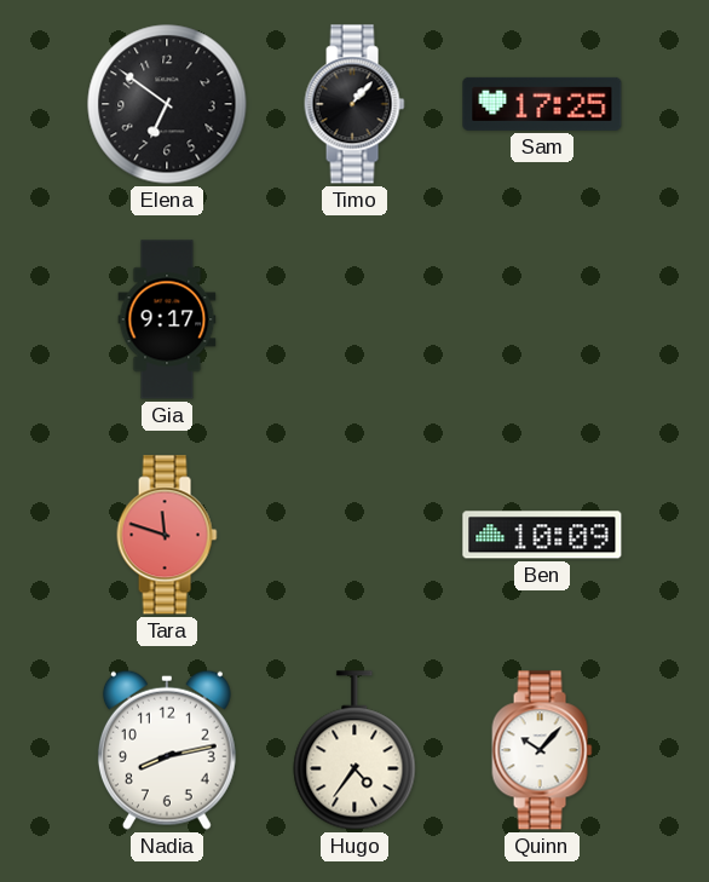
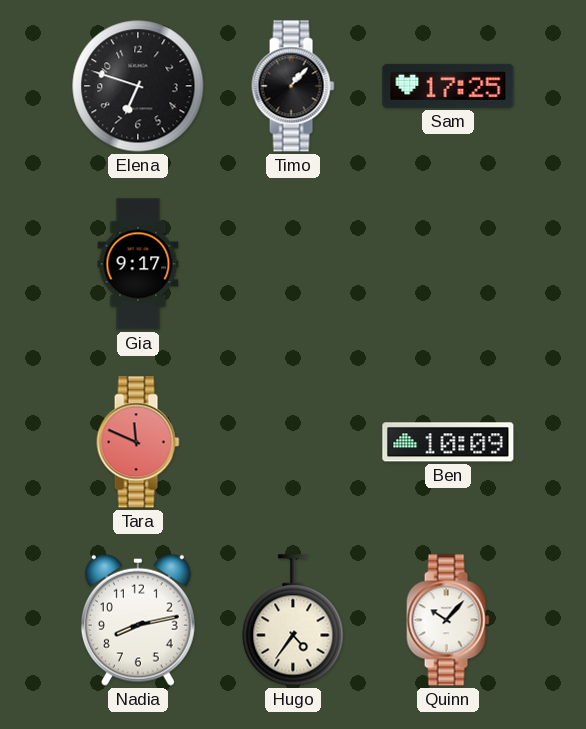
Elena: 6:51 -> 6:48
Tara: 11:48 -> 11:49
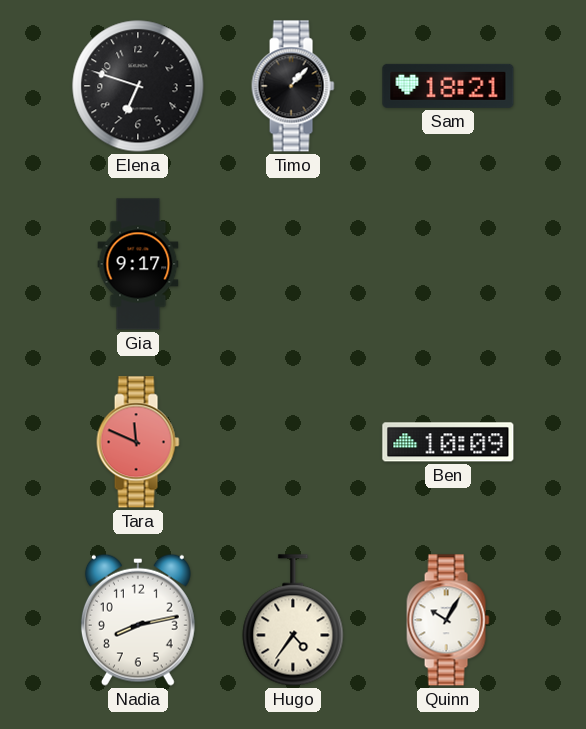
Sam: 17:25 -> 18:21
Quinn: 10:07 -> 10:05
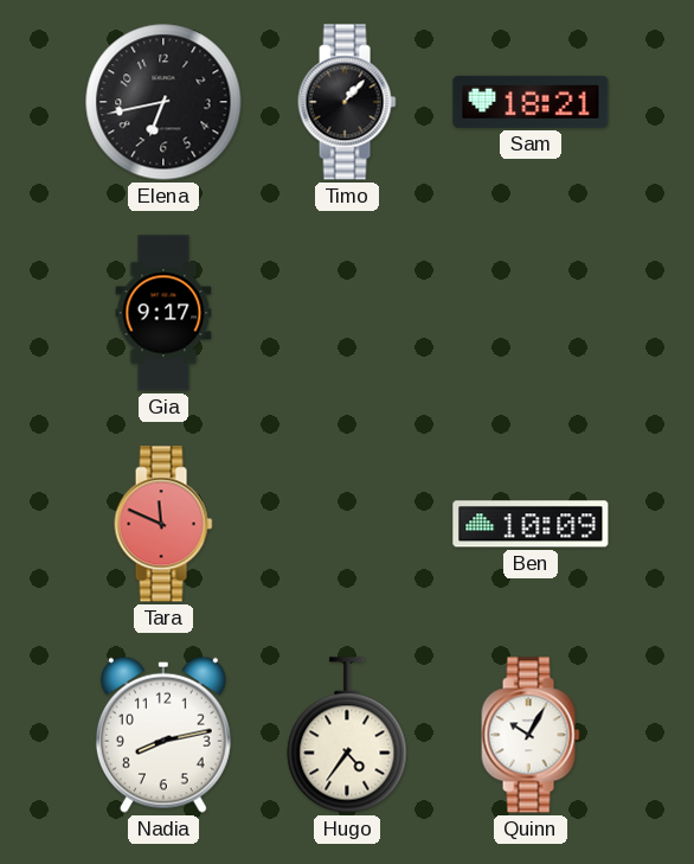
Elena: 6:48 -> 6:43
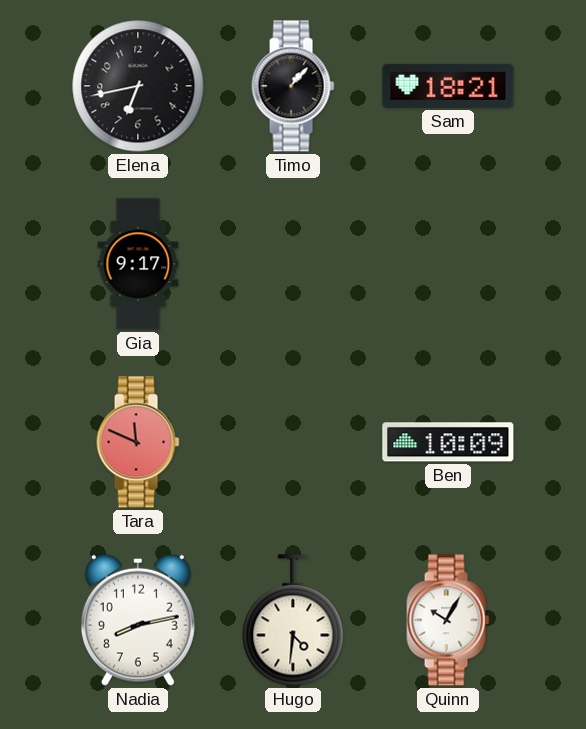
Hugo: 4:36 -> 4:31
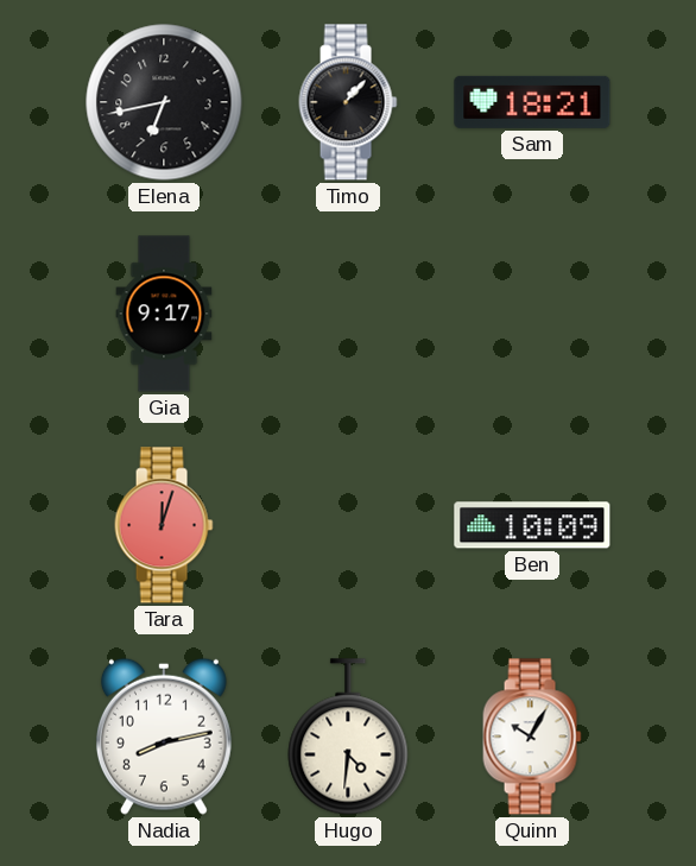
Tara: 11:49 -> 12:03
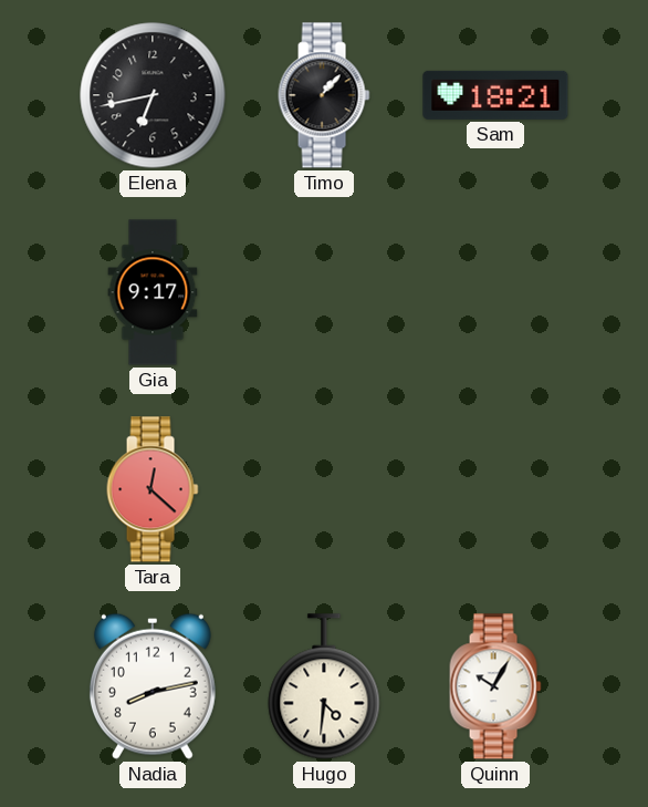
Tara: 12:03 -> 12:22
Ben: 10:09 -> none
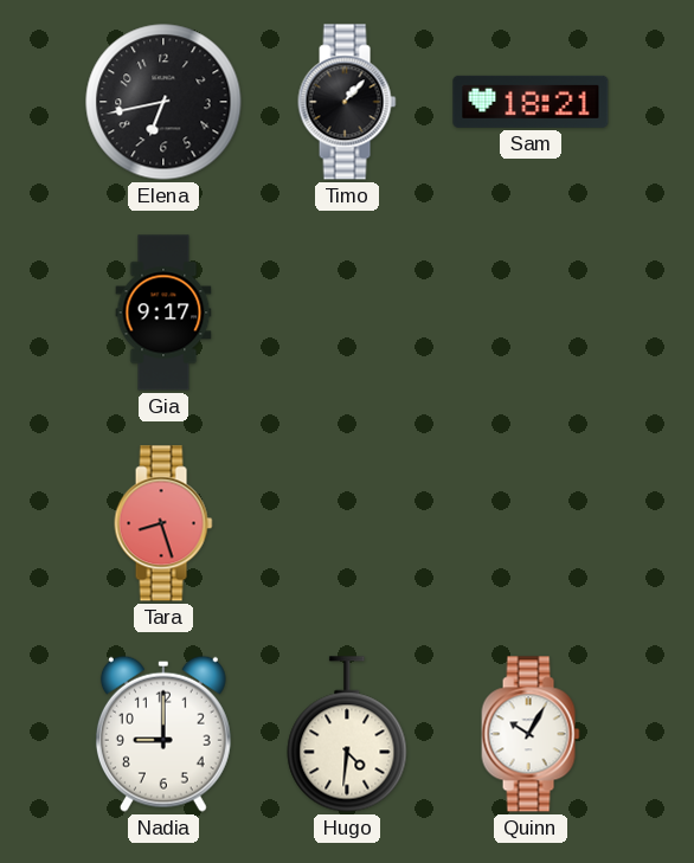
Tara: 12:22 -> 8:27
Nadia: 8:13 -> 9:00
